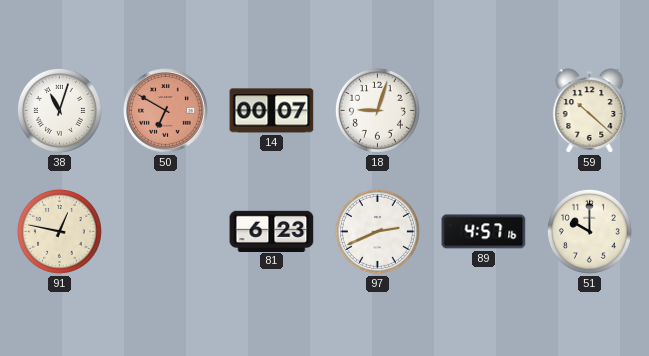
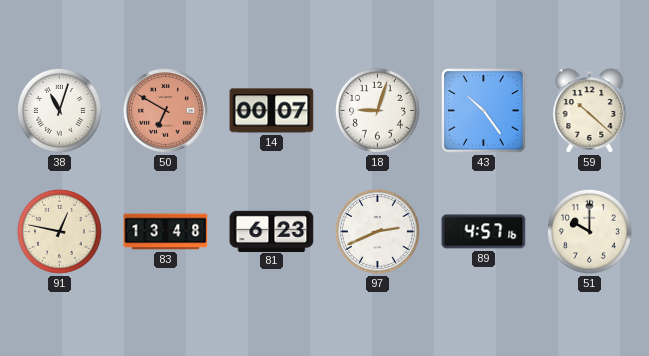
43: none -> 10:24
83: none -> 13:48
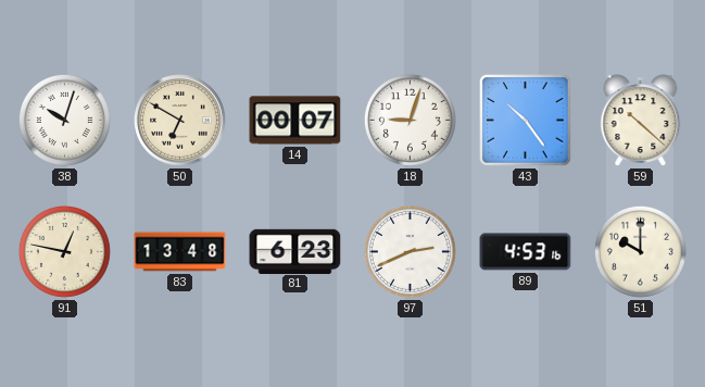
38: 11:03 -> 10:03
50 dial: salmon -> cream
89: 4:57 -> 4:53
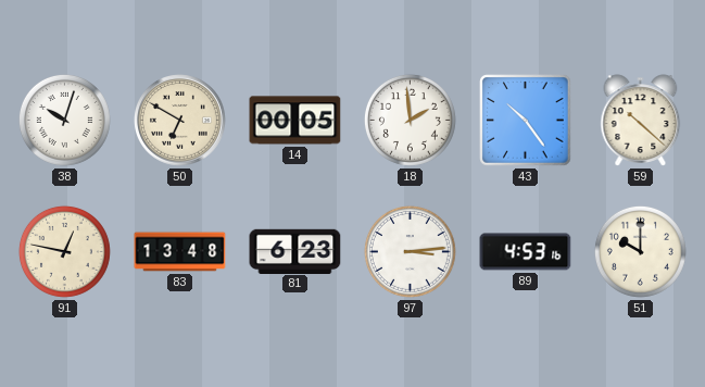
14: 00:07 -> 00:05
18: 9:03 -> 1:59
97: 2:41 -> 3:14
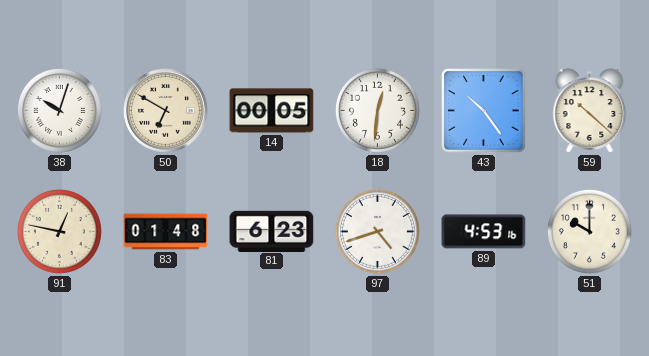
18: 1:59 -> 12:31
83: 13:48 -> 01:48
97: 3:14 -> 4:42
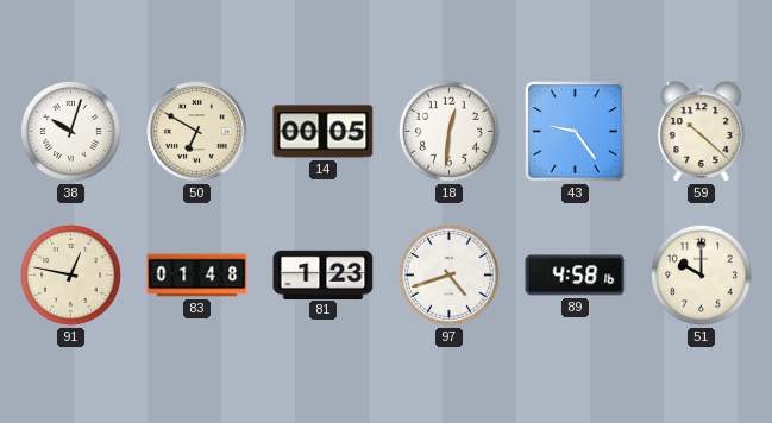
43: 10:24 -> 9:24
81: 6:23 -> 1:23
89: 4:53 -> 4:58
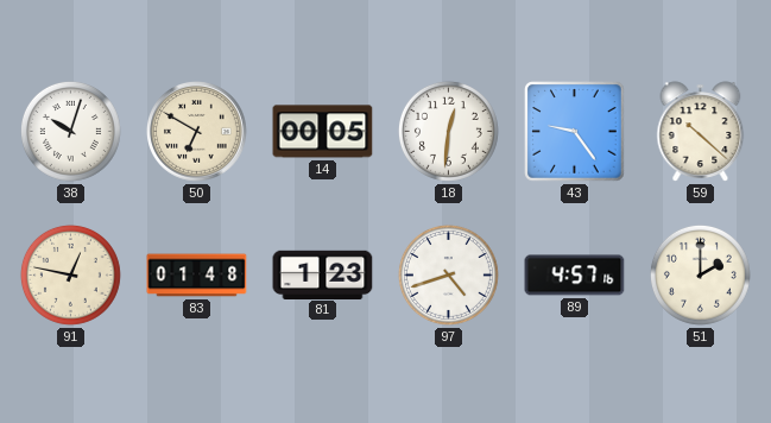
89: 4:58 -> 4:57
51: 10:00 -> 2:00
